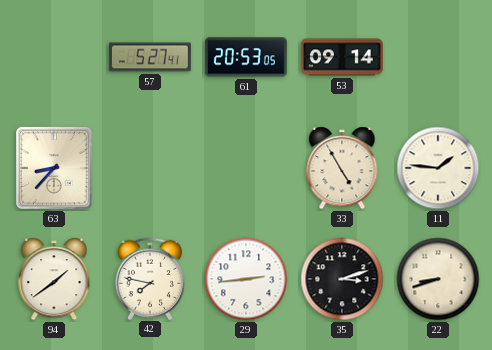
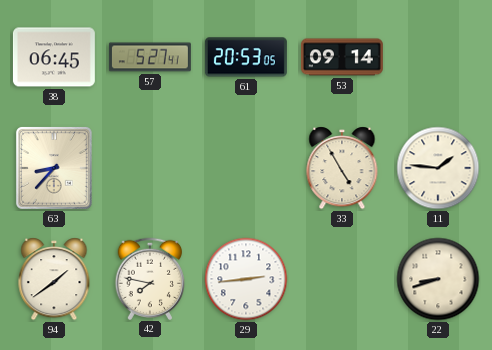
38: none -> 06:45
35: 3:12 -> none
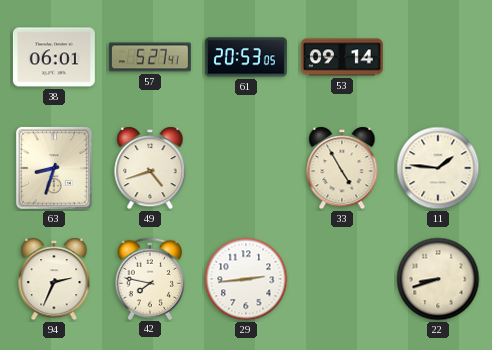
38: 06:45 -> 06:01
63: 8:37 -> 8:33
49: none -> 4:42
94: 1:39 -> 2:34
